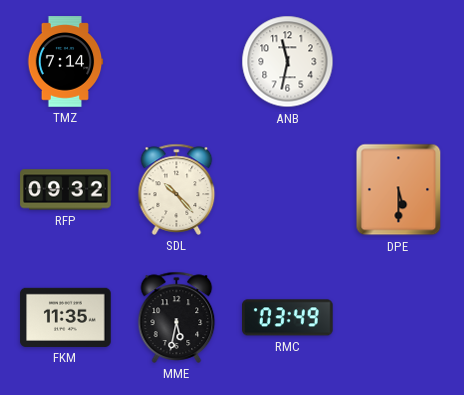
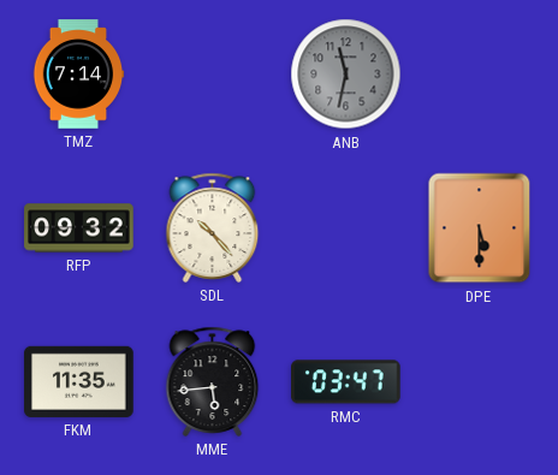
ANB dial: white -> grey
MME: 5:32 -> 5:44
RMC: 03:49 -> 03:47
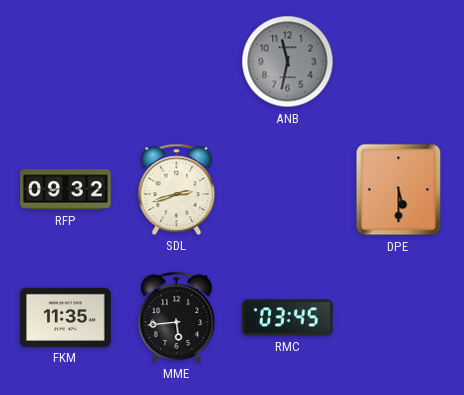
TMZ: 7:14 -> none
SDL: 10:23 -> 2:42
RMC: 03:47 -> 03:45
